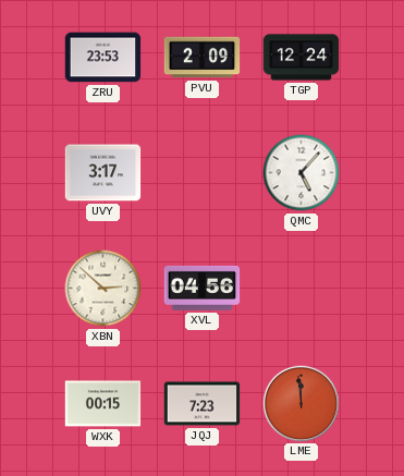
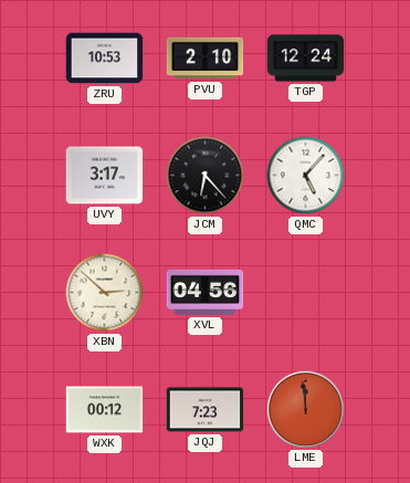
ZRU: 23:53 -> 10:53
PVU: 2:09 -> 2:10
JCM: none -> 6:23
WXK: 00:15 -> 00:12
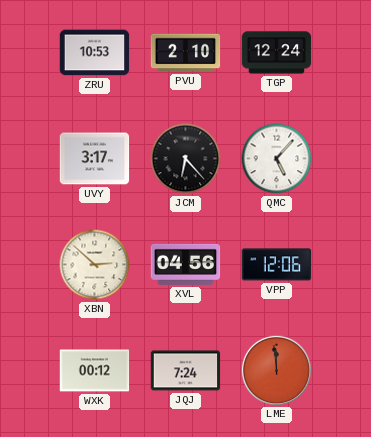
VPP: none -> 12:06
JQJ: 7:23 -> 7:24
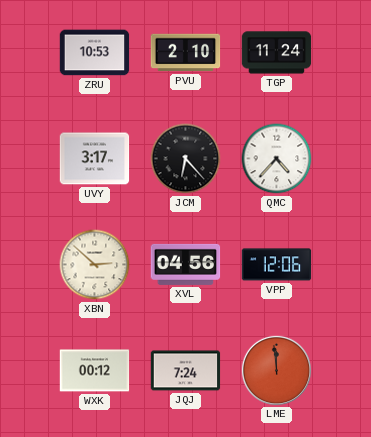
TGP: 12:24 -> 11:24
QMC: 5:07 -> 4:37
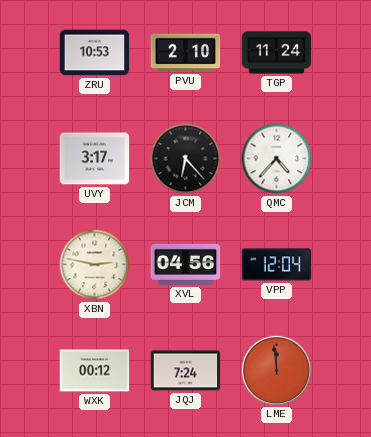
XBN: 2:52 -> 2:47
VPP: 12:06 -> 12:04
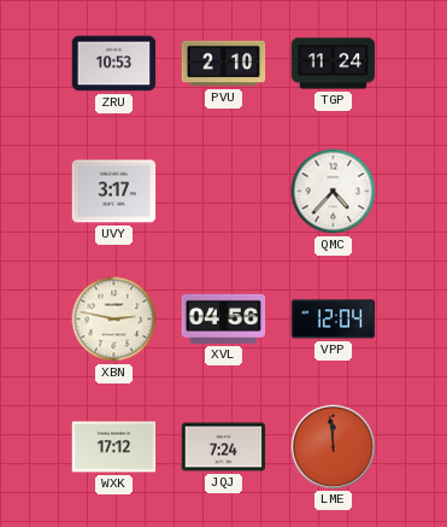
JCM: 6:23 -> none
WXK: 00:12 -> 17:12
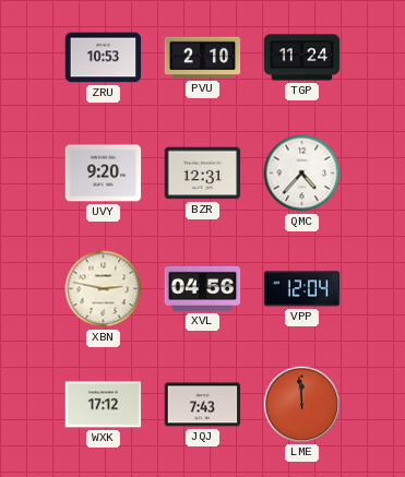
UVY: 3:17 -> 9:20
BZR: none -> 12:31
JQJ: 7:24 -> 7:43
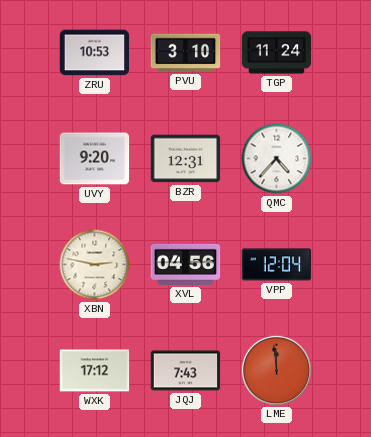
PVU: 2:10 -> 3:10
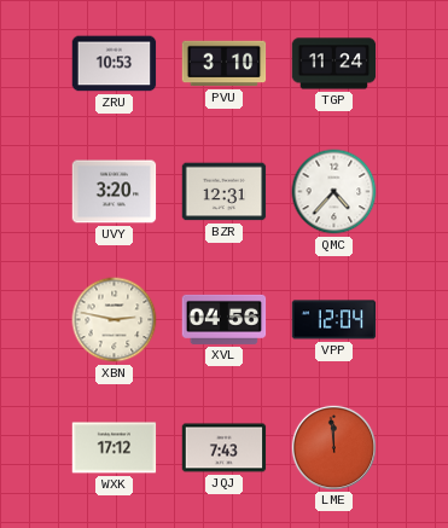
UVY: 9:20 -> 3:20
